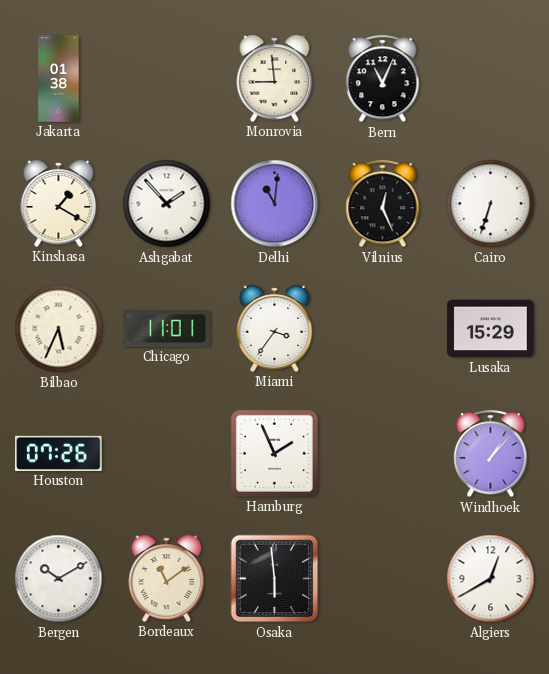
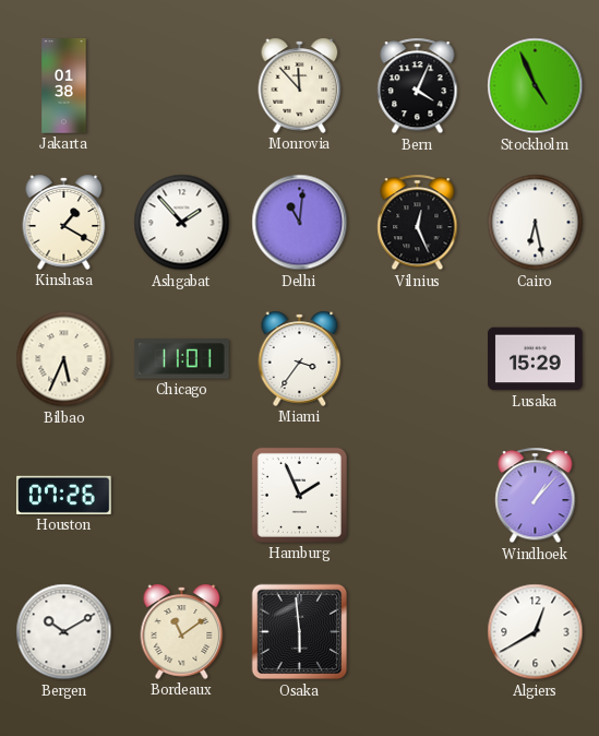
Monrovia: 8:59 -> 11:53
Bern: 11:04 -> 4:04
Stockholm: none -> 4:56
Cairo: 6:33 -> 6:28
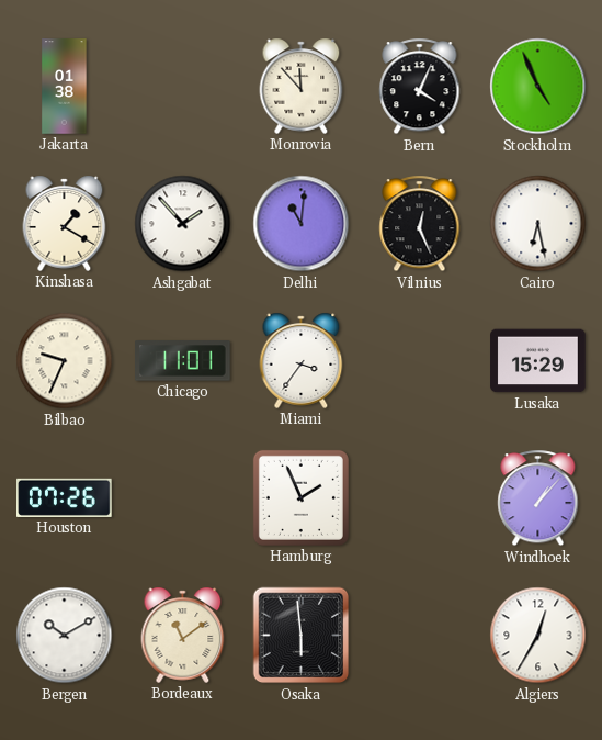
Bilbao: 5:34 -> 9:34
Algiers: 12:40 -> 12:35
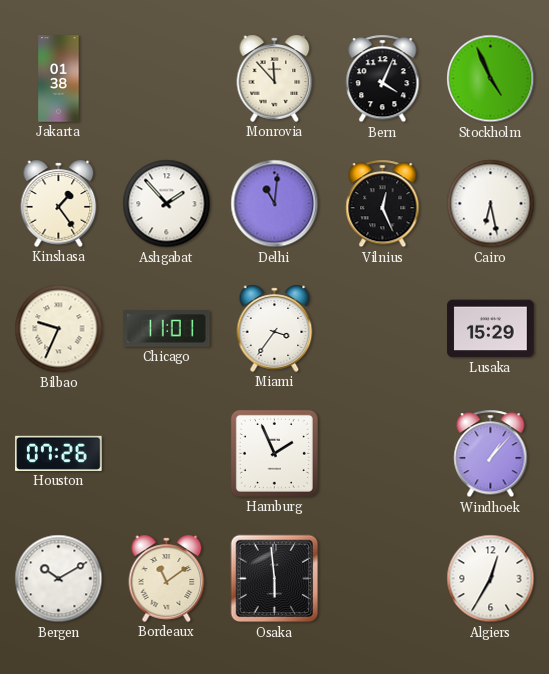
Kinshasa: 1:20 -> 1:24
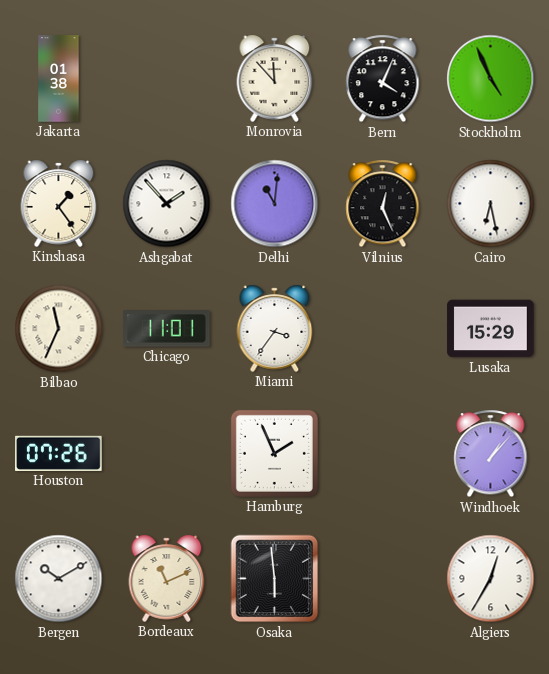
Bilbao: 9:34 -> 11:34
Bordeaux: 11:09 -> 11:11
